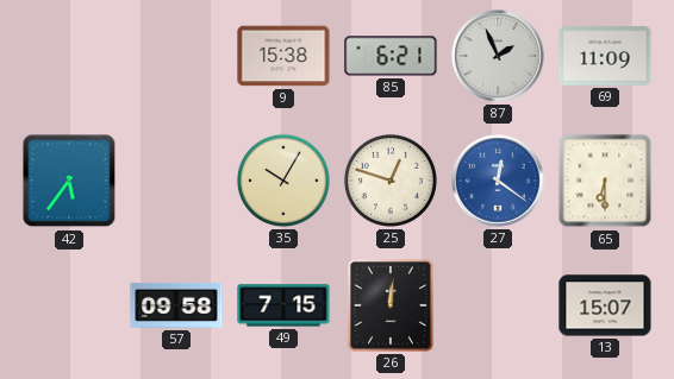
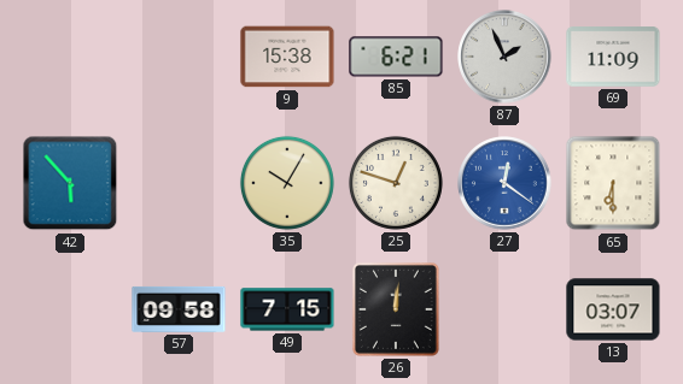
42: 5:36 -> 5:53
13: 15:07 -> 03:07
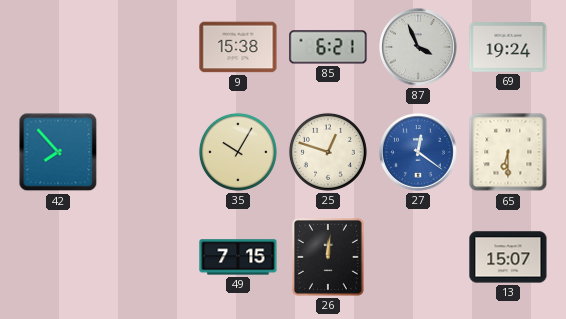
87: 1:56 -> 3:56
69: 11:09 -> 19:24
42: 5:53 -> 7:53
57: 09:58 -> none
13: 03:07 -> 15:07
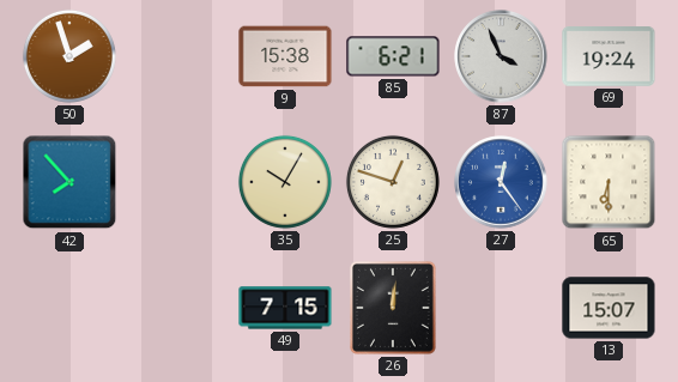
50: none -> 1:57
27: 12:21 -> 12:24
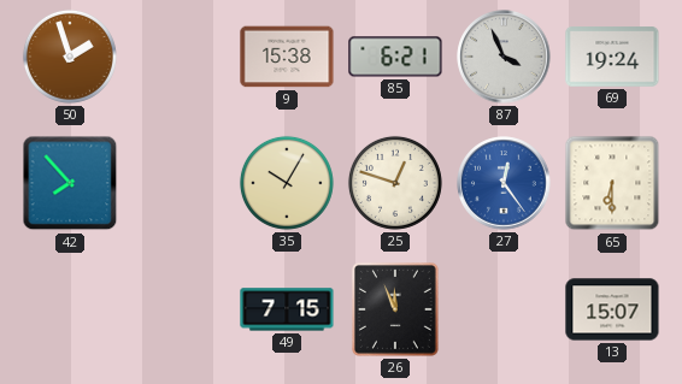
26: 12:01 -> 11:56
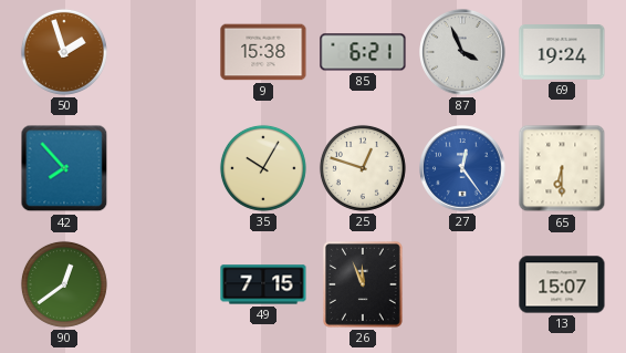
90: none -> 12:39
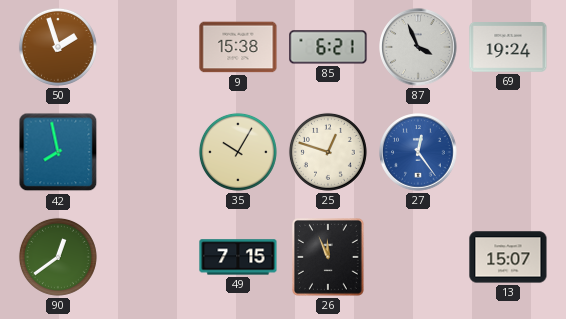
42: 7:53 -> 7:58
65: 6:30 -> none
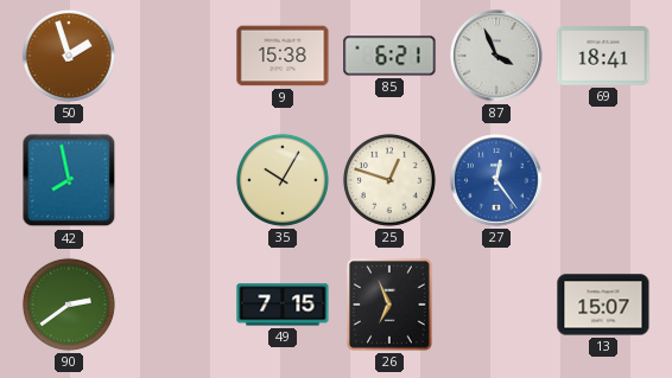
69: 19:24 -> 18:41
90: 12:39 -> 2:39
26: 11:56 -> 6:56
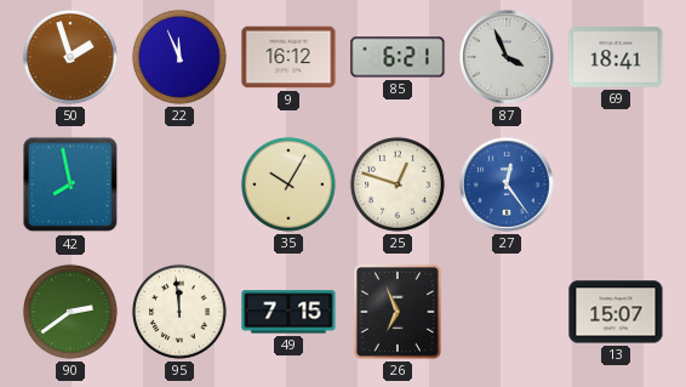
22: none -> 11:56
9: 15:38 -> 16:12
95: none -> 11:59
